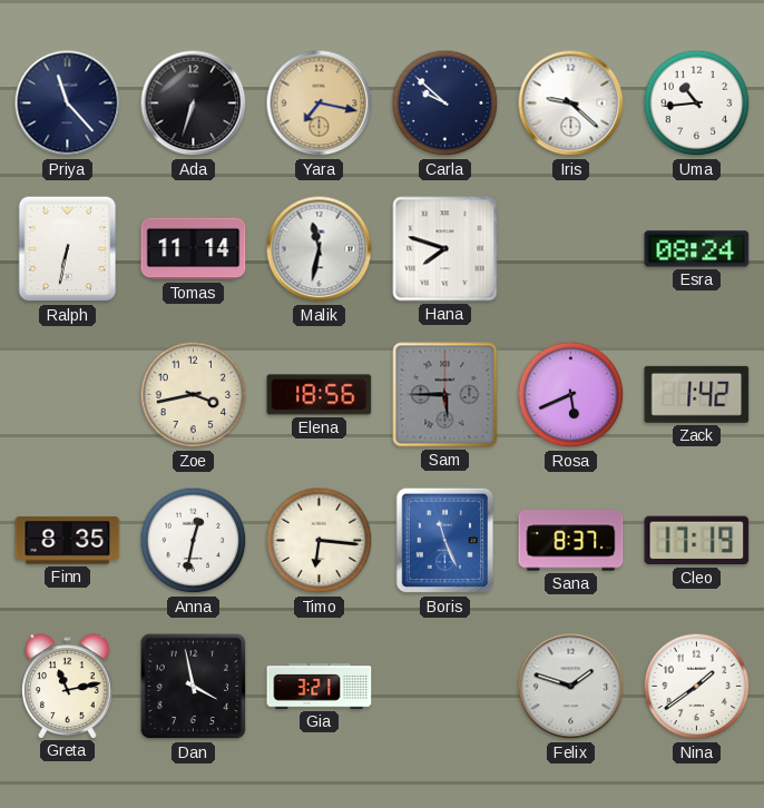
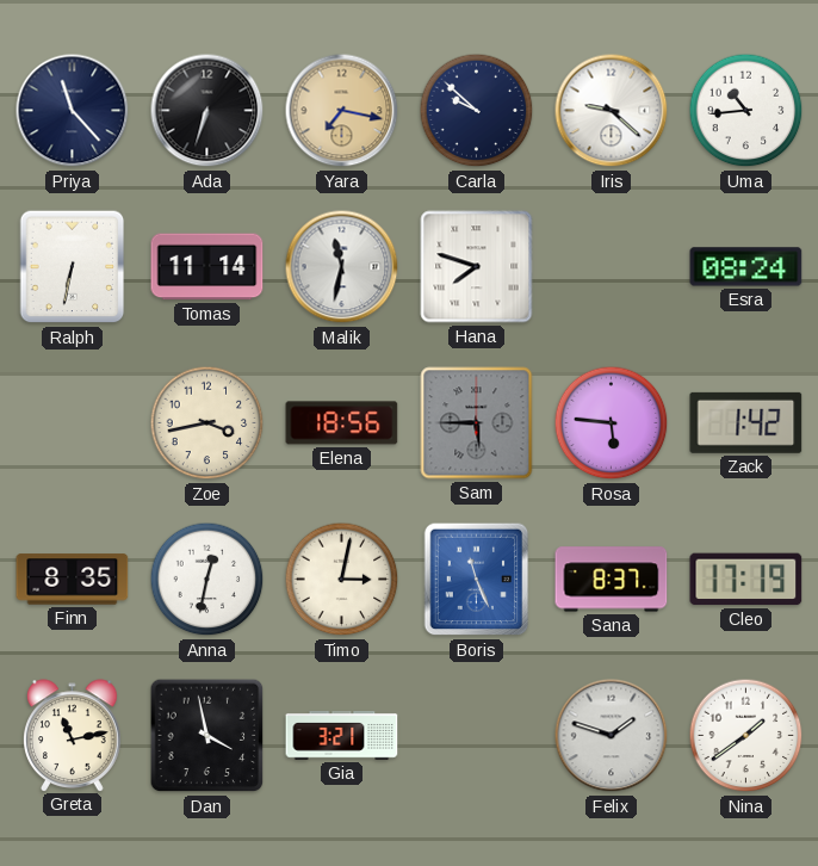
Rosa: 5:41 -> 5:46
Timo: 6:16 -> 3:02
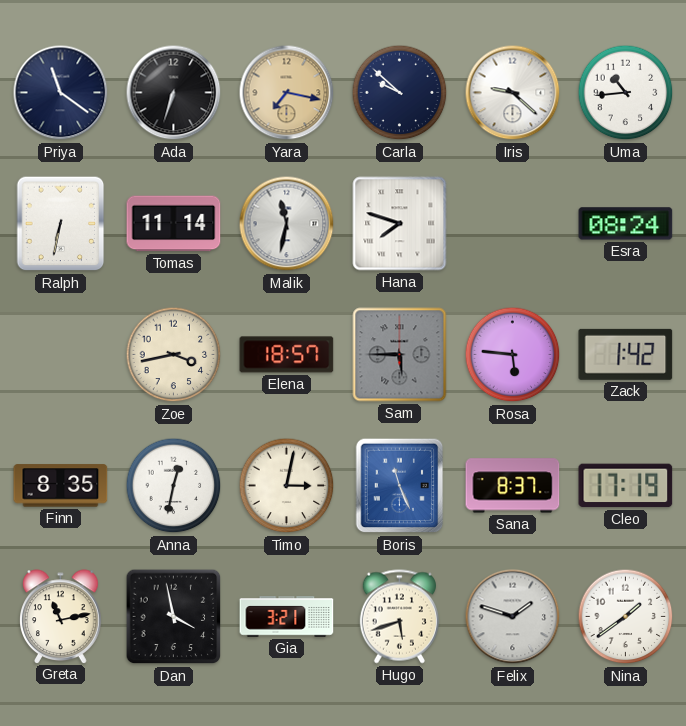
Priya: 11:23 -> 11:21
Elena: 18:56 -> 18:57
Hugo: none -> 5:42
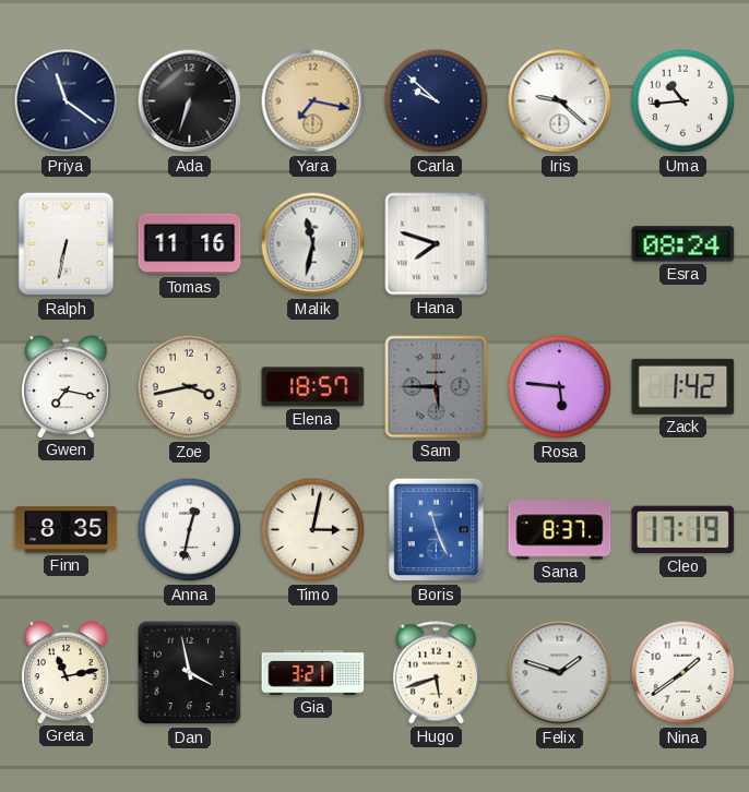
Tomas: 11:14 -> 11:16
Gwen: none -> 7:17
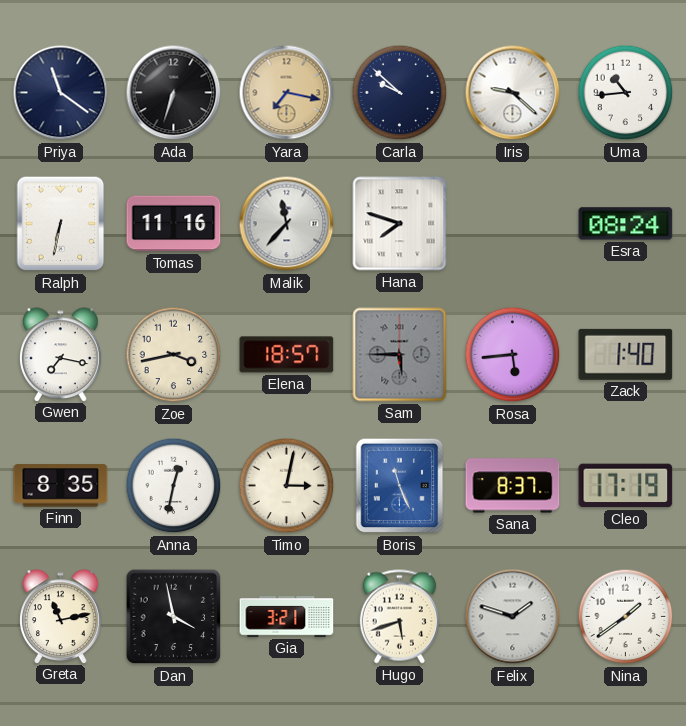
Malik: 11:32 -> 11:37
Rosa: 5:46 -> 5:44
Zack: 1:42 -> 1:40
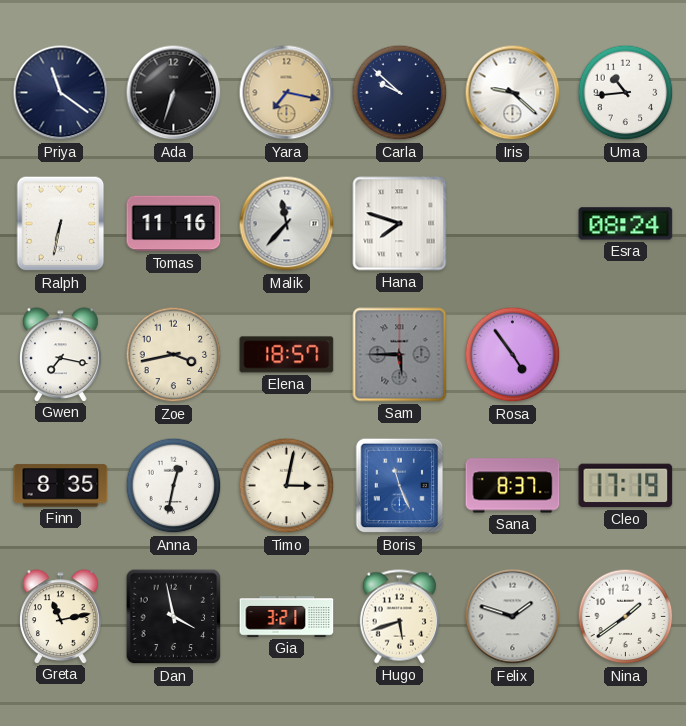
Rosa: 5:44 -> 4:54
Zack: 1:40 -> none
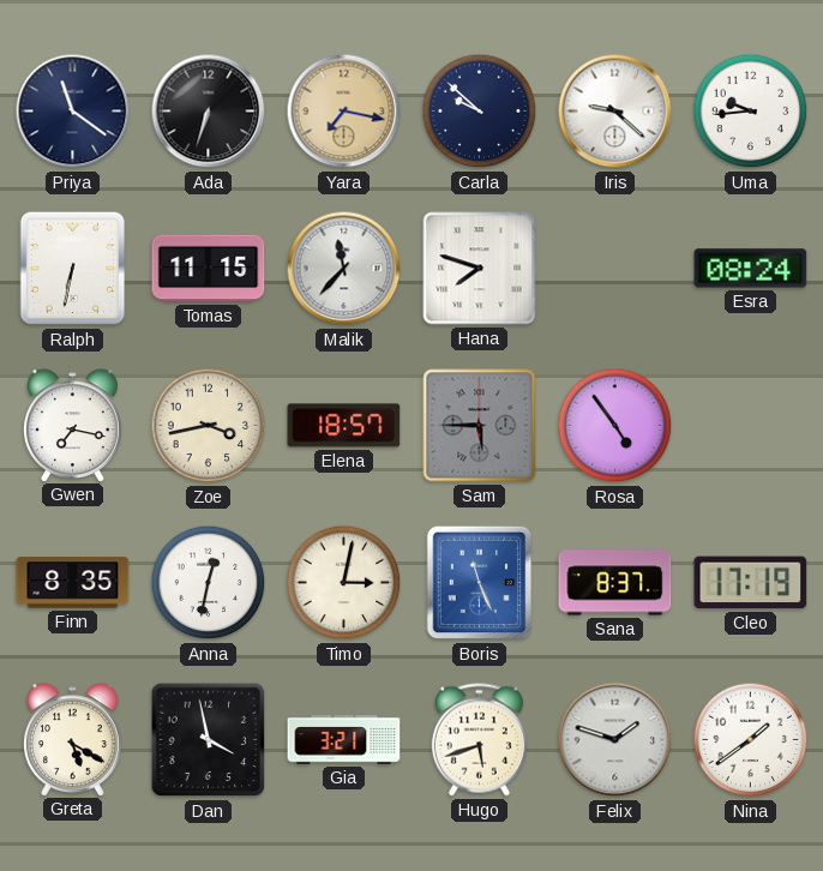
Uma: 10:44 -> 9:44
Tomas: 11:16 -> 11:15
Greta: 11:13 -> 5:20
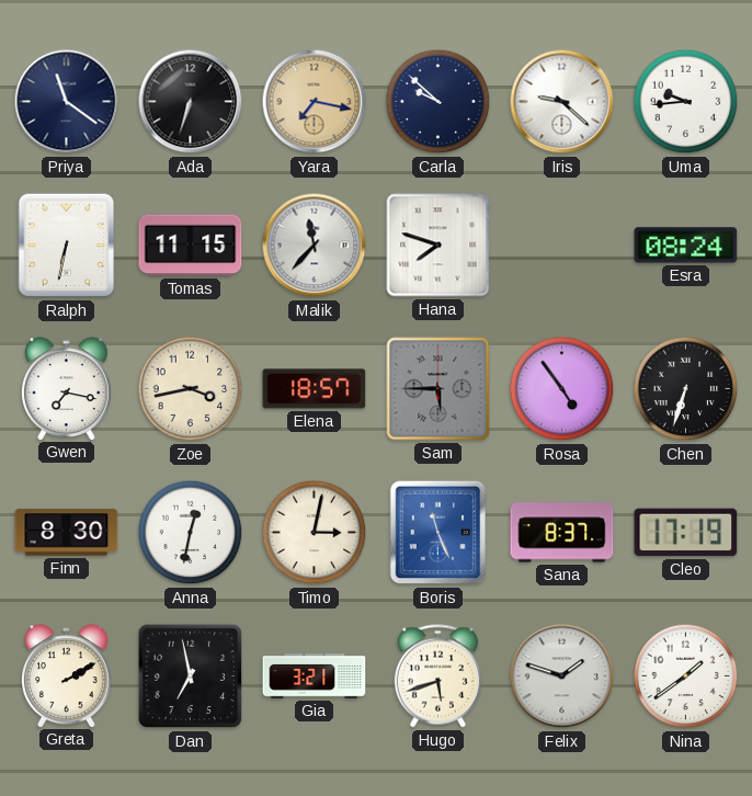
Chen: none -> 6:33
Finn: 8:35 -> 8:30
Greta: 5:20 -> 2:10
Dan: 3:58 -> 6:58
